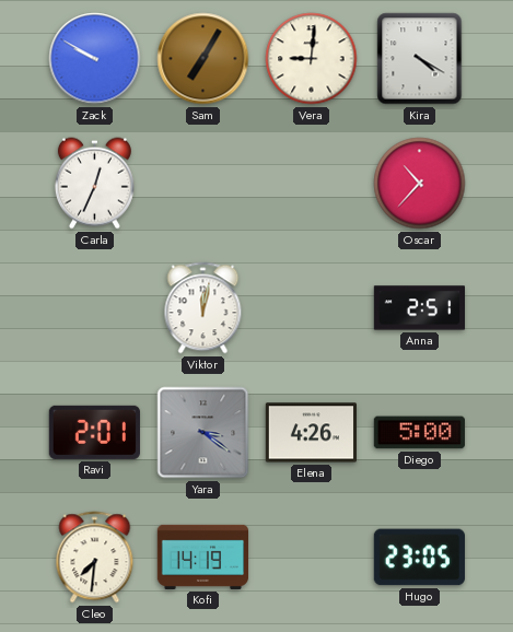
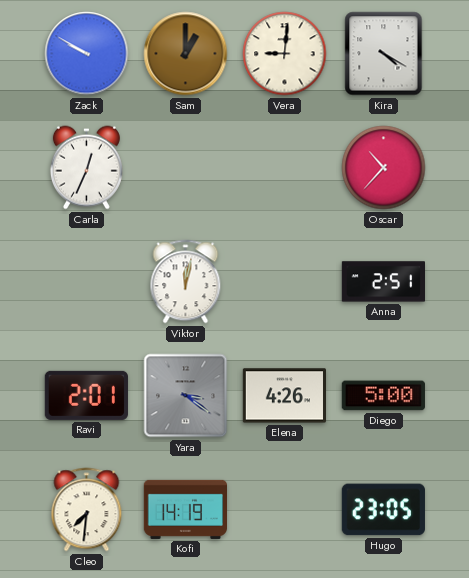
Sam: 7:05 -> 1:00
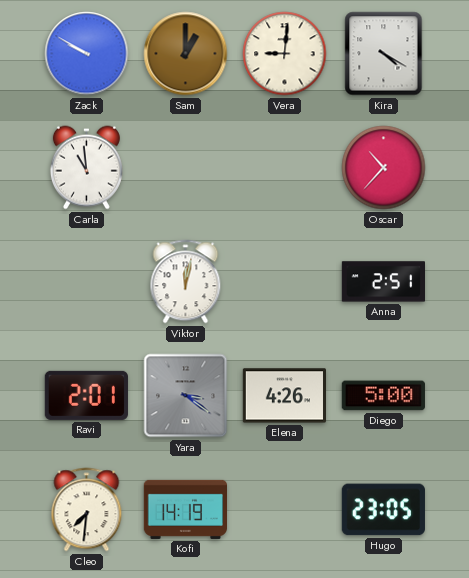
Carla: 12:34 -> 10:59
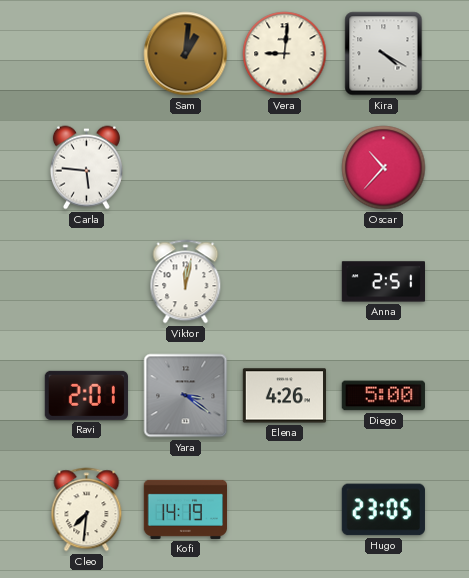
Zack: 9:50 -> none
Sam: 1:00 -> 1:01
Carla: 10:59 -> 5:46
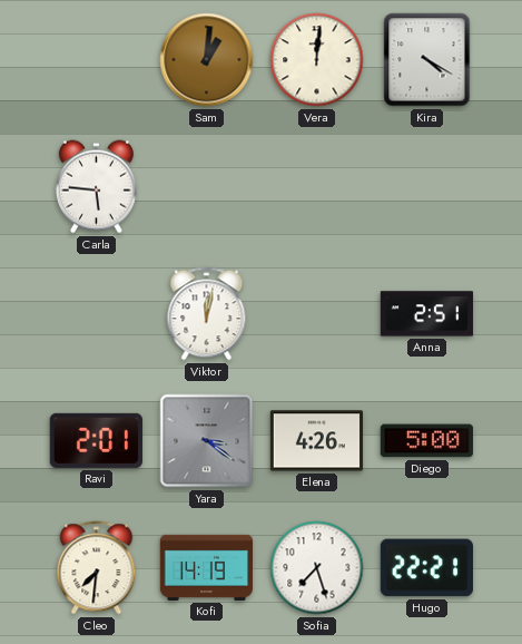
Vera: 9:01 -> 12:01
Oscar: 10:37 -> none
Sofia: none -> 7:27
Hugo: 23:05 -> 22:21
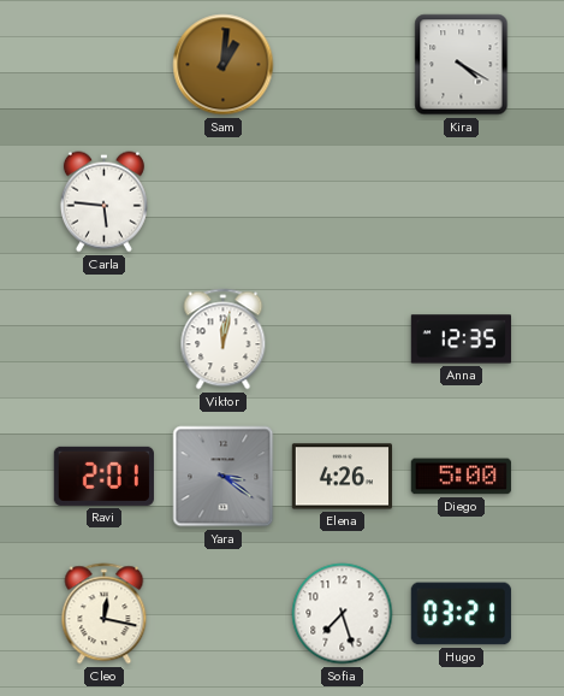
Vera: 12:01 -> none
Anna: 2:51 -> 12:35
Cleo: 7:31 -> 12:17
Kofi: 14:19 -> none
Hugo: 22:21 -> 03:21
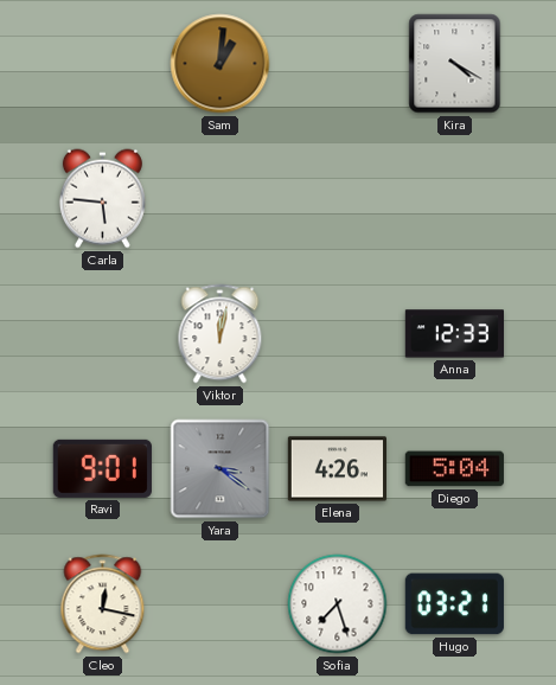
Anna: 12:35 -> 12:33
Ravi: 2:01 -> 9:01
Diego: 5:00 -> 5:04
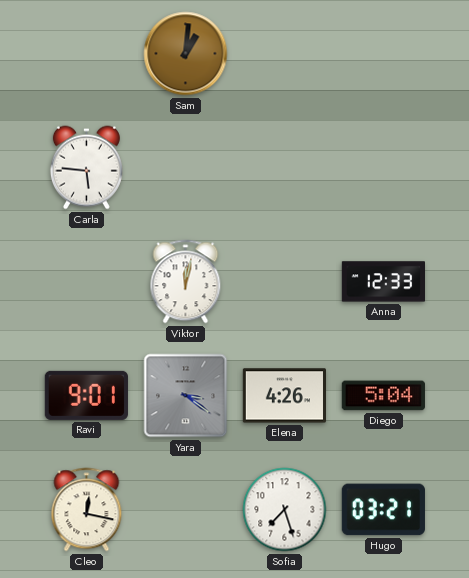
Kira: 4:20 -> none
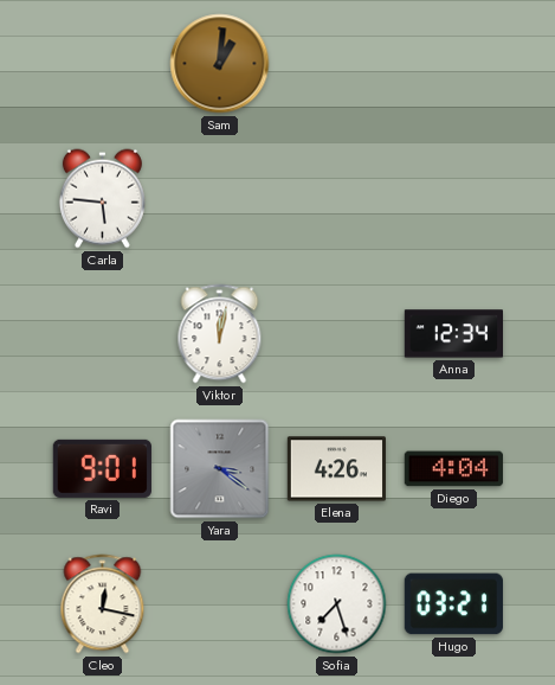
Anna: 12:33 -> 12:34
Diego: 5:04 -> 4:04
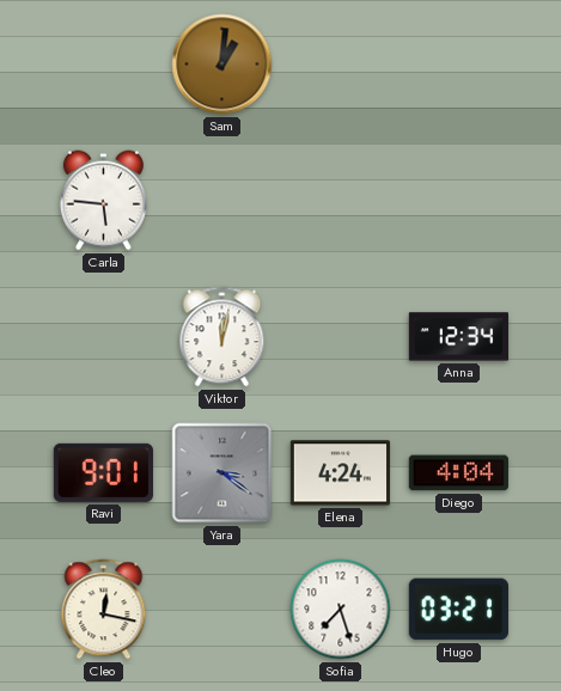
Elena: 4:26 -> 4:24
